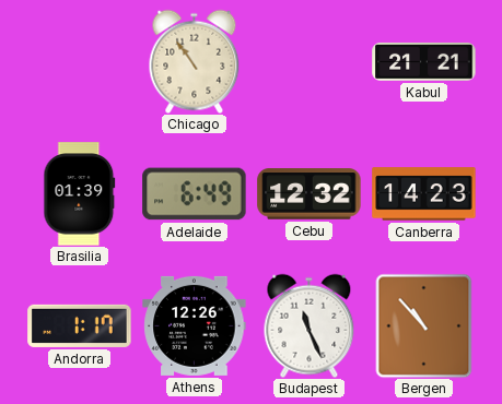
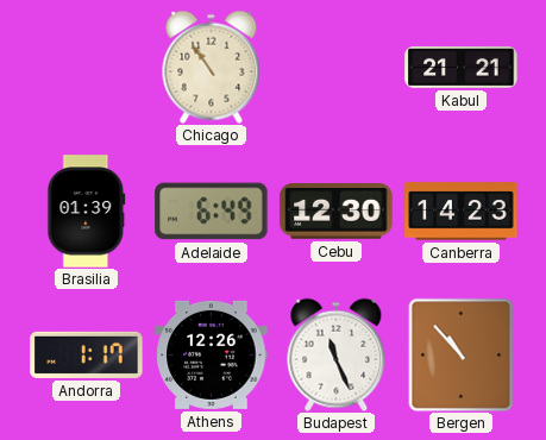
Cebu: 12:32 -> 12:30
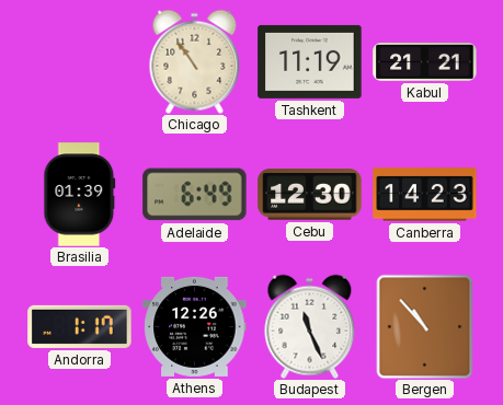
Tashkent: none -> 11:19
